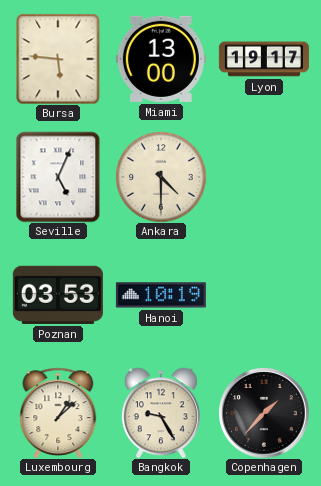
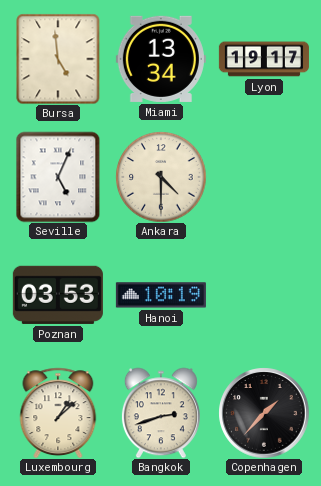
Bursa: 5:46 -> 4:59
Miami: 13:00 -> 13:34
Bangkok: 9:25 -> 2:42
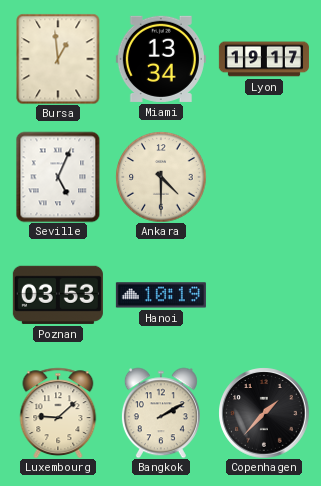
Bursa: 4:59 -> 12:59
Luxembourg: 1:08 -> 9:08
Bangkok: 2:42 -> 2:10
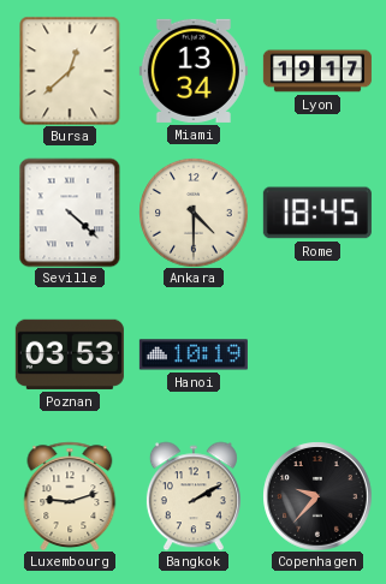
Bursa: 12:59 -> 12:38
Seville: 5:04 -> 4:22
Rome: none -> 18:45
Luxembourg: 9:08 -> 9:12
Copenhagen: 1:37 -> 9:37
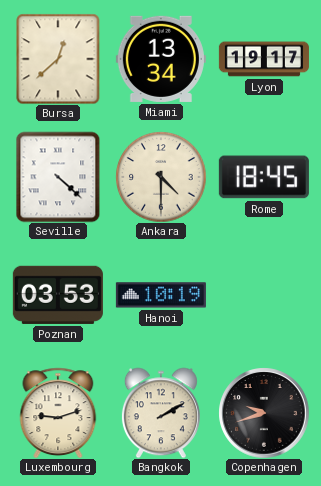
Copenhagen: 9:37 -> 9:42
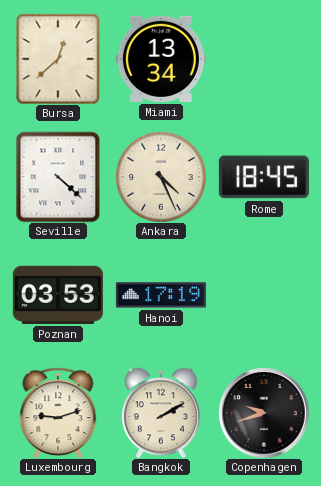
Lyon: 19:17 -> none
Ankara: 4:30 -> 4:26
Hanoi: 10:19 -> 17:19
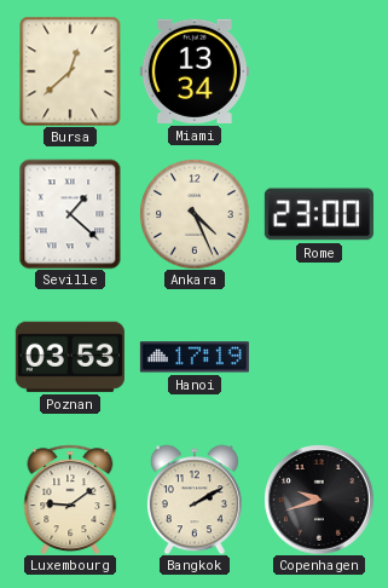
Seville: 4:22 -> 1:22
Rome: 18:45 -> 23:00
Luxembourg: 9:12 -> 9:09
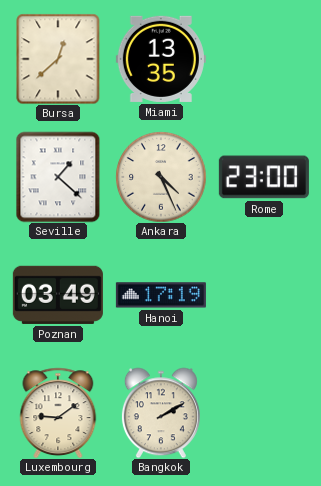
Miami: 13:34 -> 13:35
Poznan: 03:53 -> 03:49
Copenhagen: 9:42 -> none
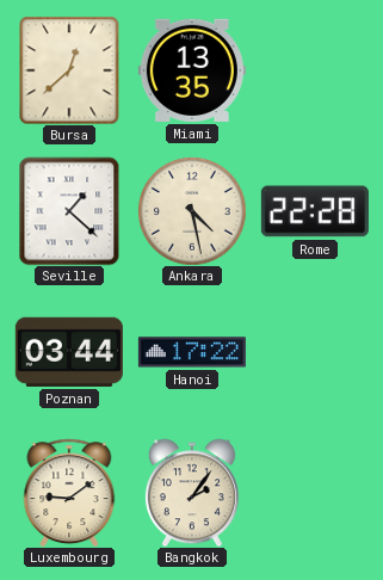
Ankara: 4:26 -> 4:28
Rome: 23:00 -> 22:28
Poznan: 03:49 -> 03:44
Hanoi: 17:19 -> 17:22
Bangkok: 2:10 -> 2:06
